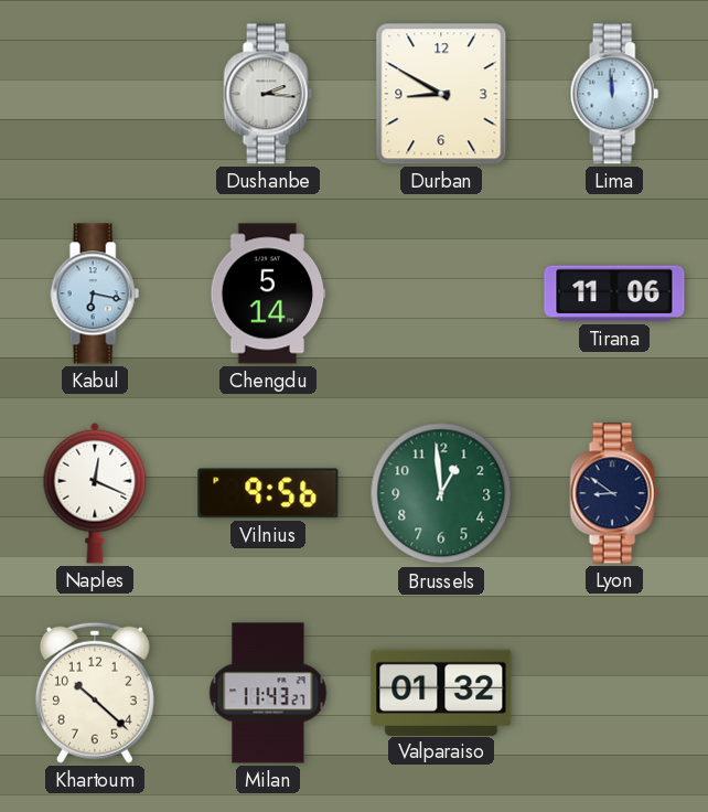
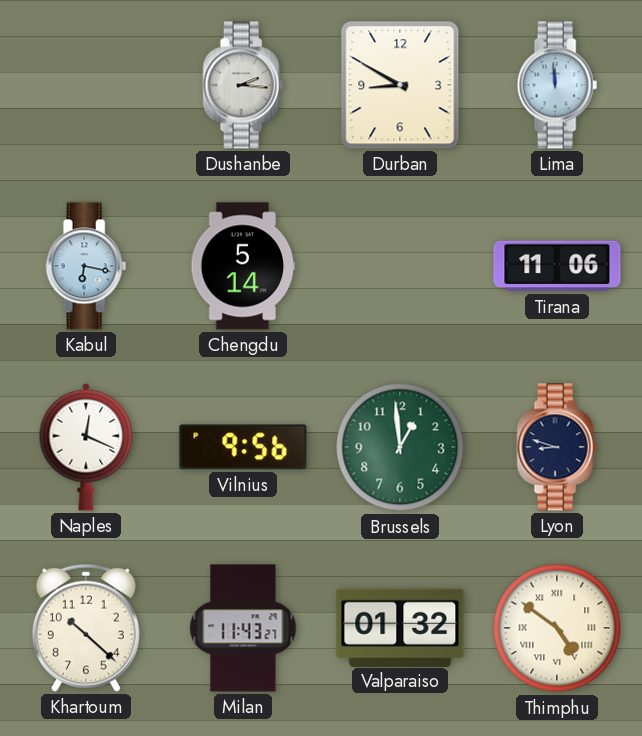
Lyon: 8:51 -> 8:48
Thimphu: none -> 4:51
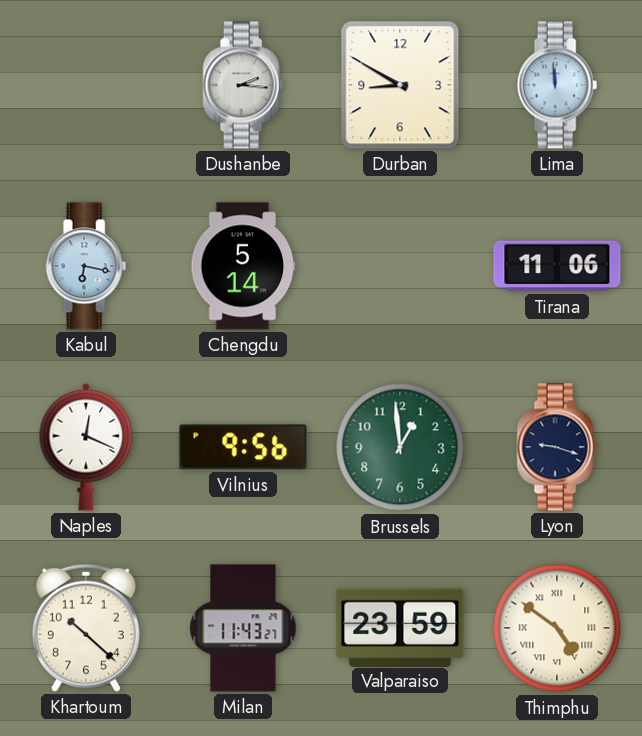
Lyon: 8:48 -> 9:18
Valparaiso: 01:32 -> 23:59
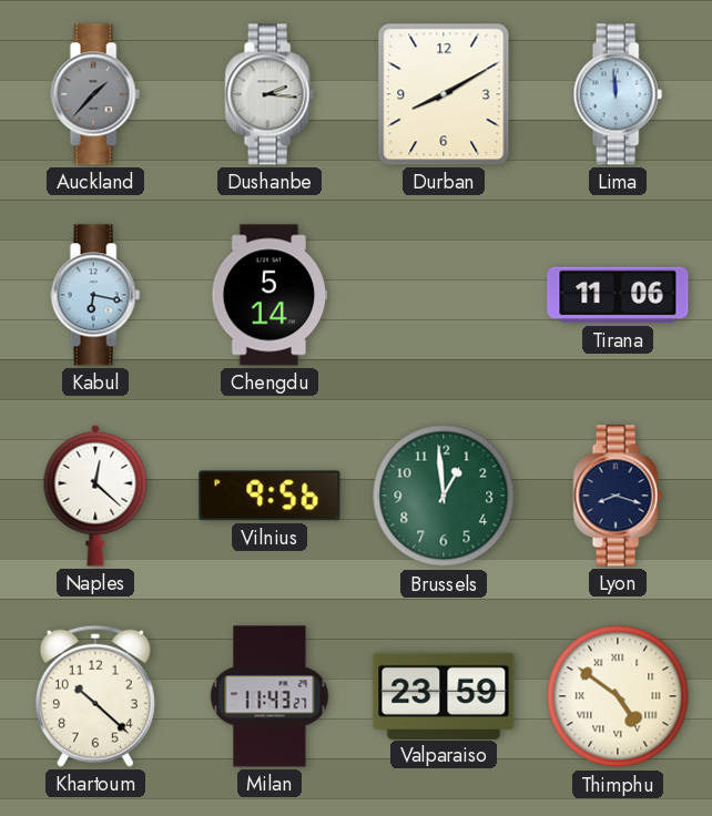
Auckland: none -> 1:37
Durban: 8:50 -> 8:10
Naples: 12:19 -> 12:22
Lyon: 9:18 -> 8:18
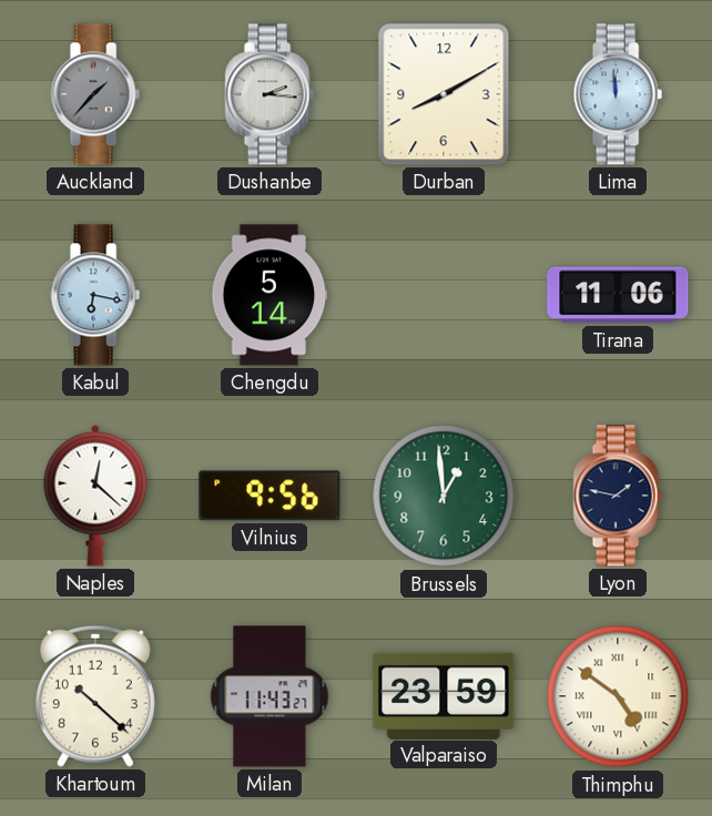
Lyon: 8:18 -> 1:47
